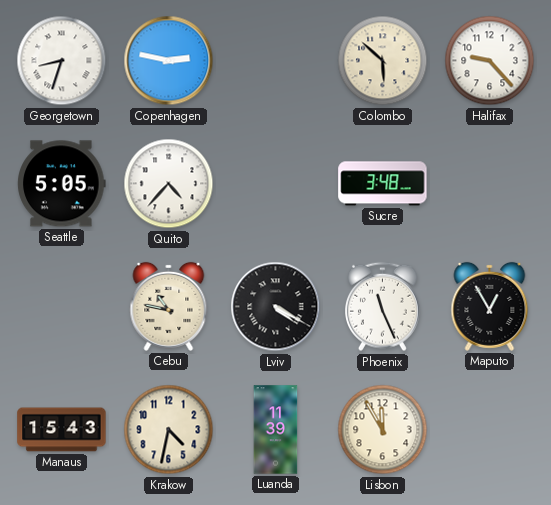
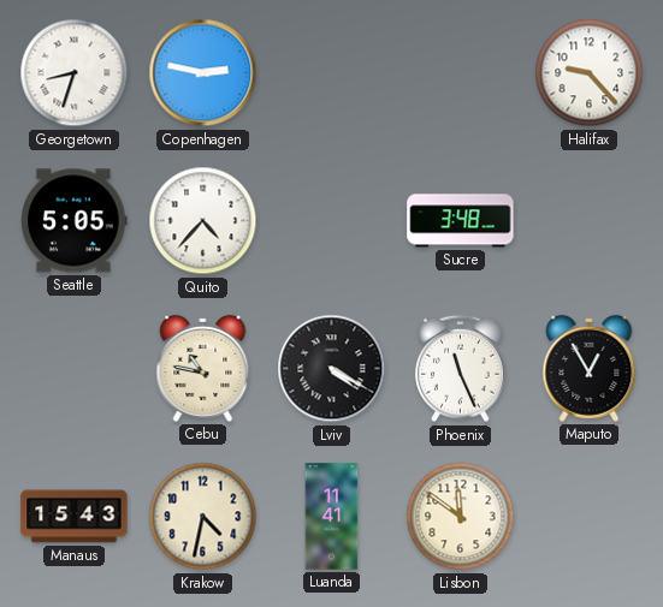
Colombo: 5:52 -> none
Luanda: 11:39 -> 11:41
Lisbon: 11:55 -> 11:51
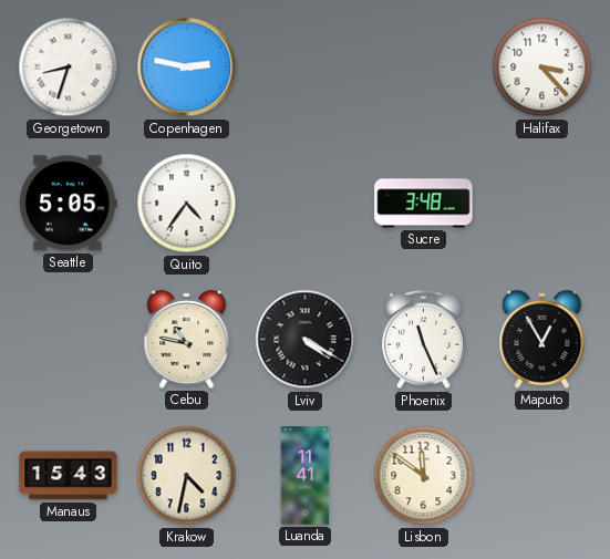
Halifax: 9:23 -> 3:23
Quito: 4:37 -> 4:36
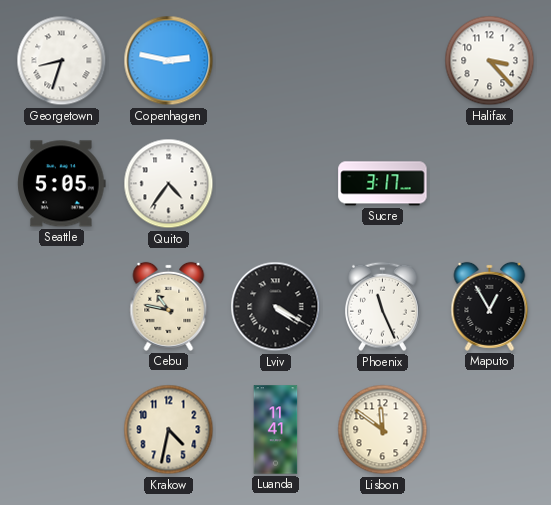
Sucre: 3:48 -> 3:17
Manaus: 15:43 -> none
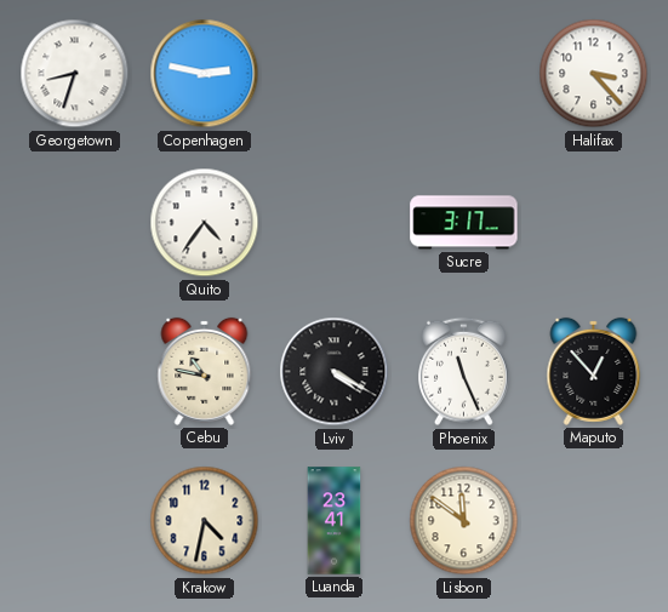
Seattle: 5:05 -> none
Maputo: 12:55 -> 12:53
Luanda: 11:41 -> 23:41
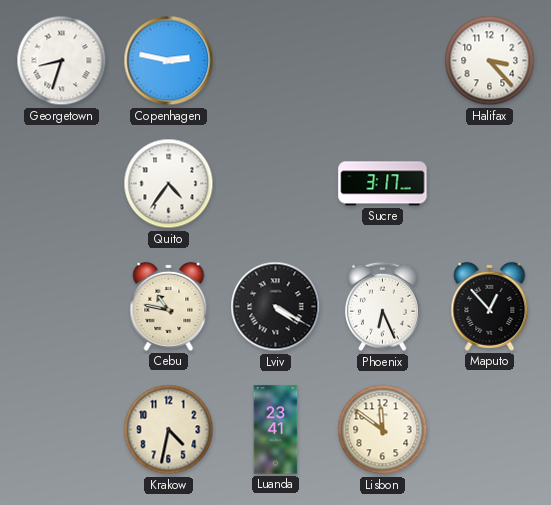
Phoenix: 11:26 -> 6:26
